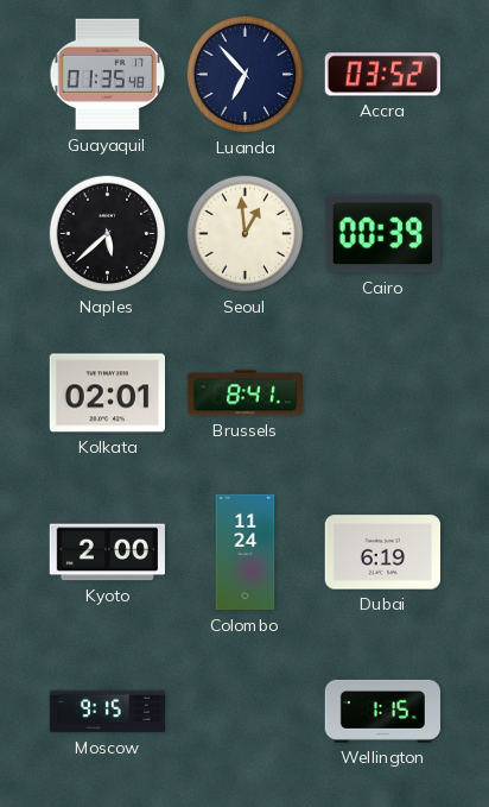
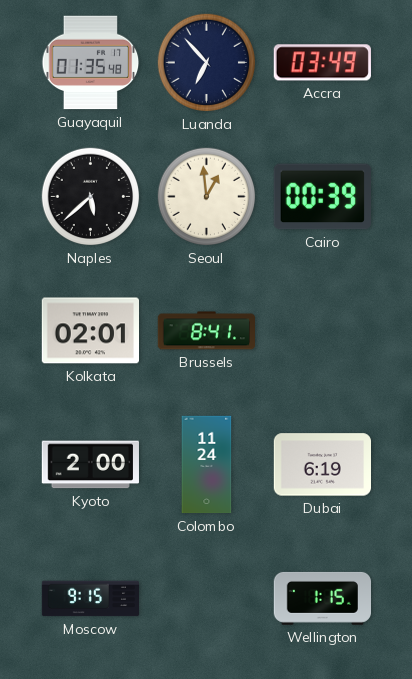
Accra: 03:52 -> 03:49
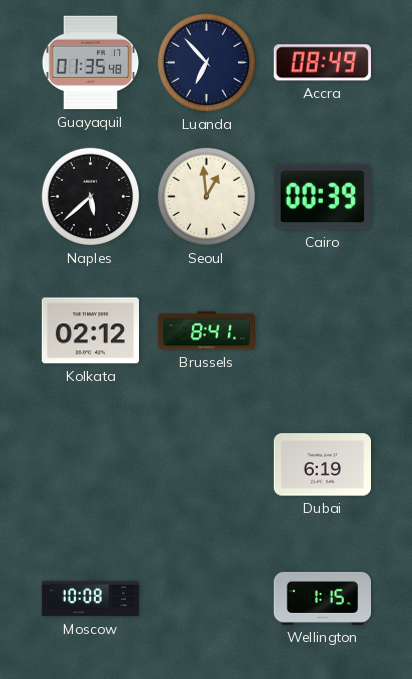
Accra: 03:49 -> 08:49
Kolkata: 02:01 -> 02:12
Kyoto: 2:00 -> none
Colombo: 11:24 -> none
Moscow: 9:15 -> 10:08
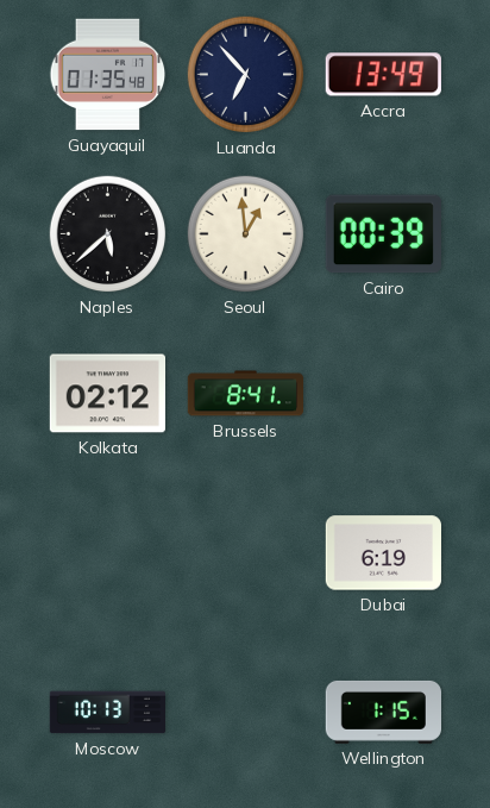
Accra: 08:49 -> 13:49
Moscow: 10:08 -> 10:13
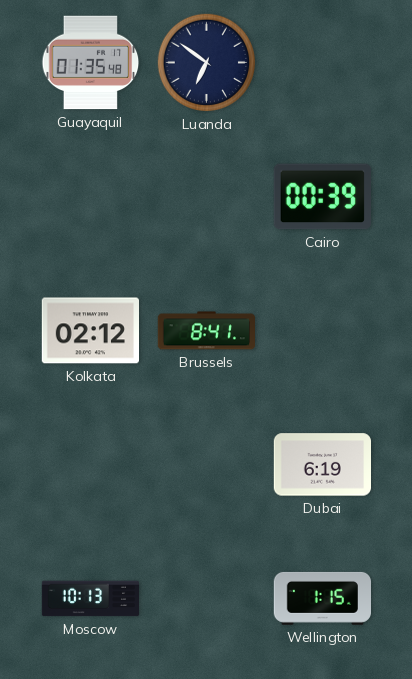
Luanda: 6:53 -> 6:51
Accra: 13:49 -> none
Naples: 5:38 -> none
Seoul: 12:59 -> none
